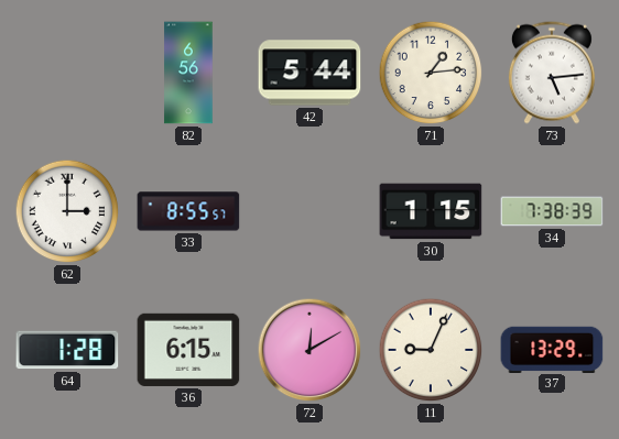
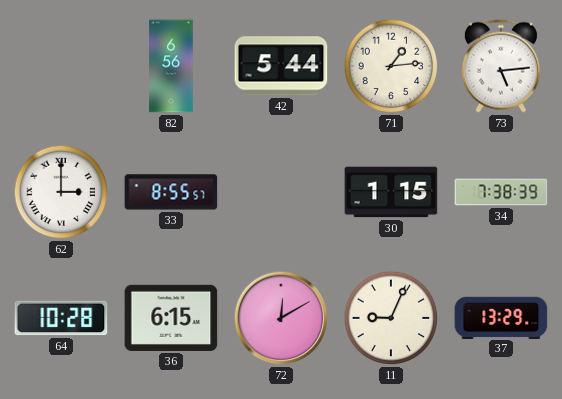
64: 1:28 -> 10:28
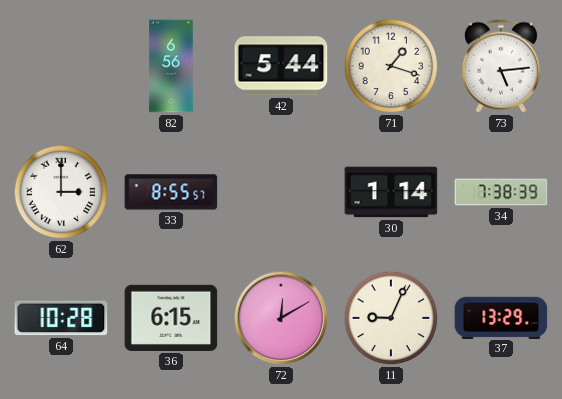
71: 1:14 -> 1:18
30: 1:15 -> 1:14
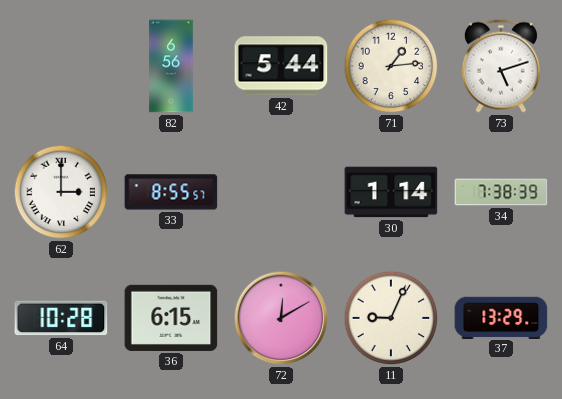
71: 1:18 -> 1:14
73: 5:14 -> 5:12
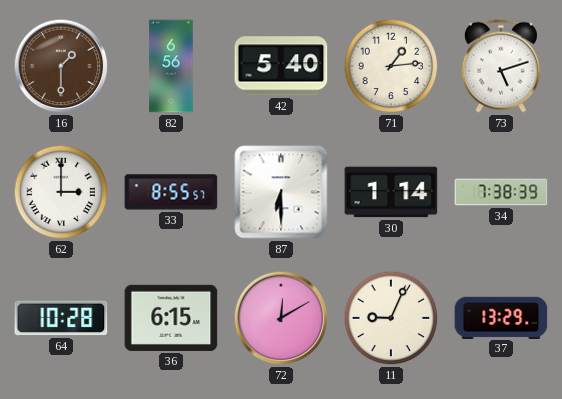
16: none -> 1:30
42: 5:44 -> 5:40
87: none -> 6:30
